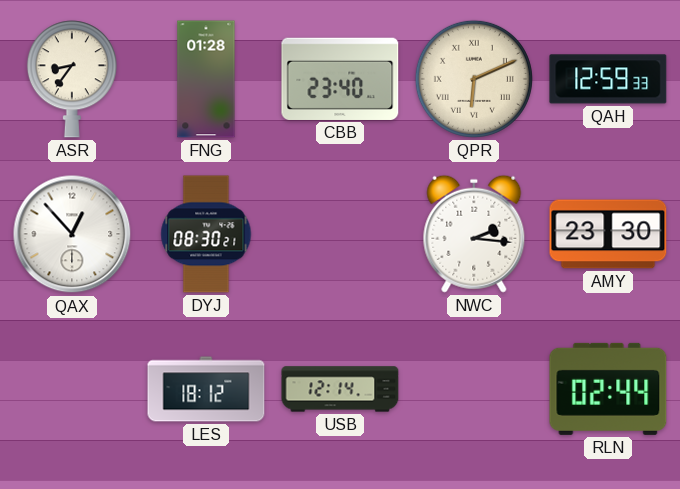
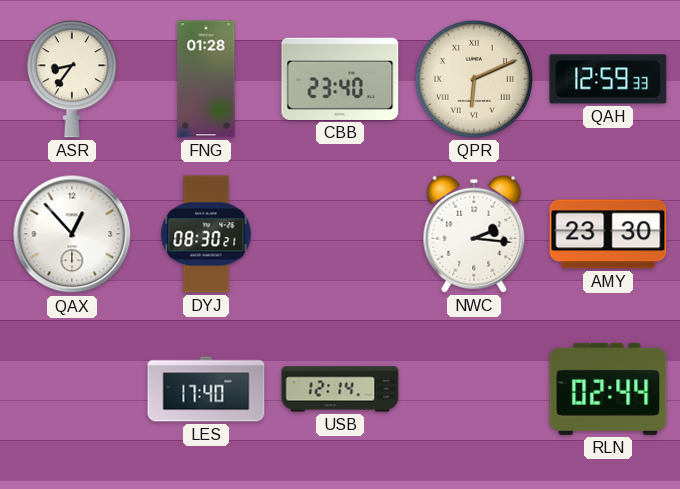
LES: 18:12 -> 17:40
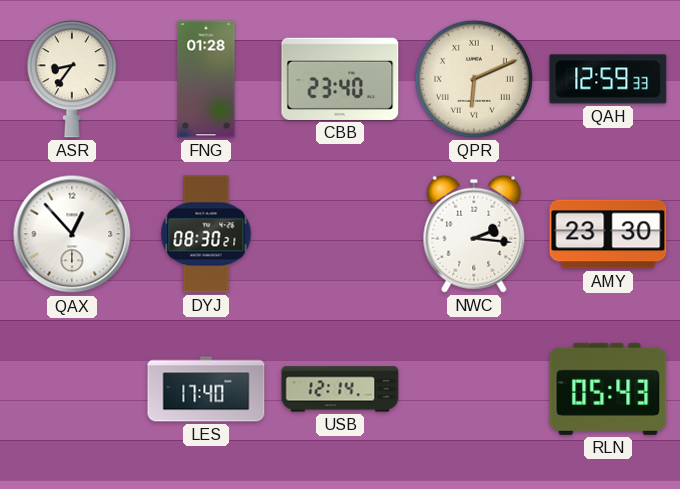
RLN: 02:44 -> 05:43
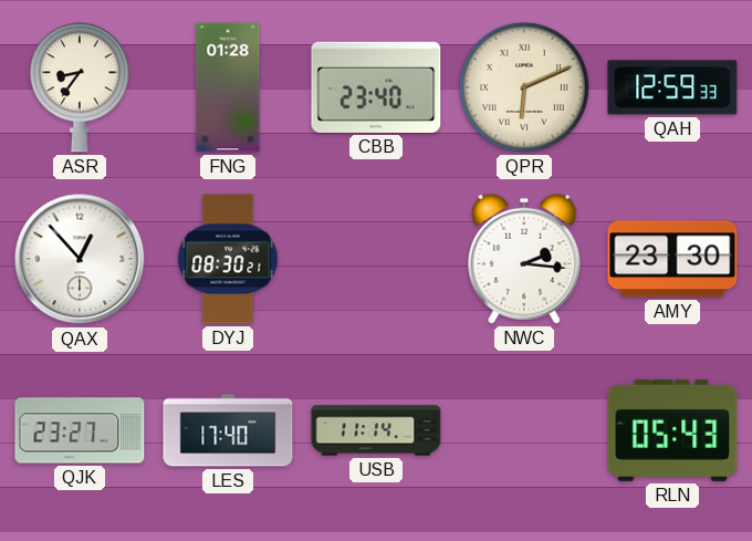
QJK: none -> 23:27
USB: 12:14 -> 11:14
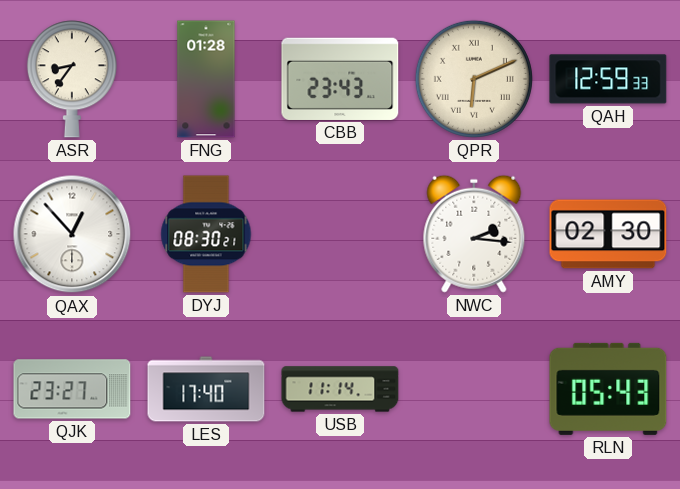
CBB: 23:40 -> 23:43
AMY: 23:30 -> 02:30
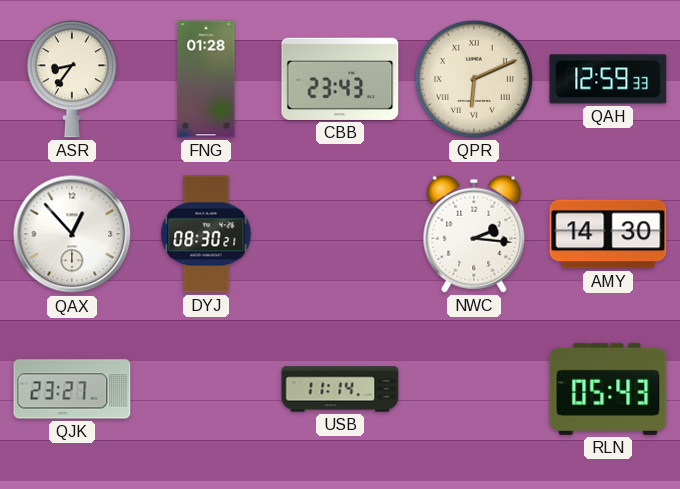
AMY: 02:30 -> 14:30
LES: 17:40 -> none
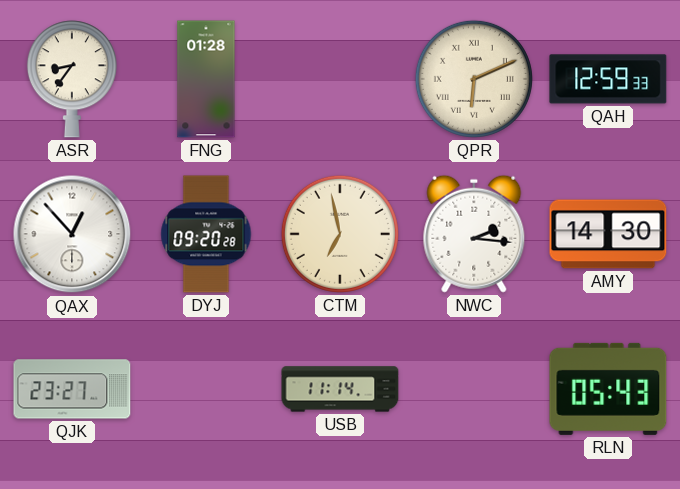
CBB: 23:43 -> none
DYJ: 08:30 -> 09:20
CTM: none -> 6:58
